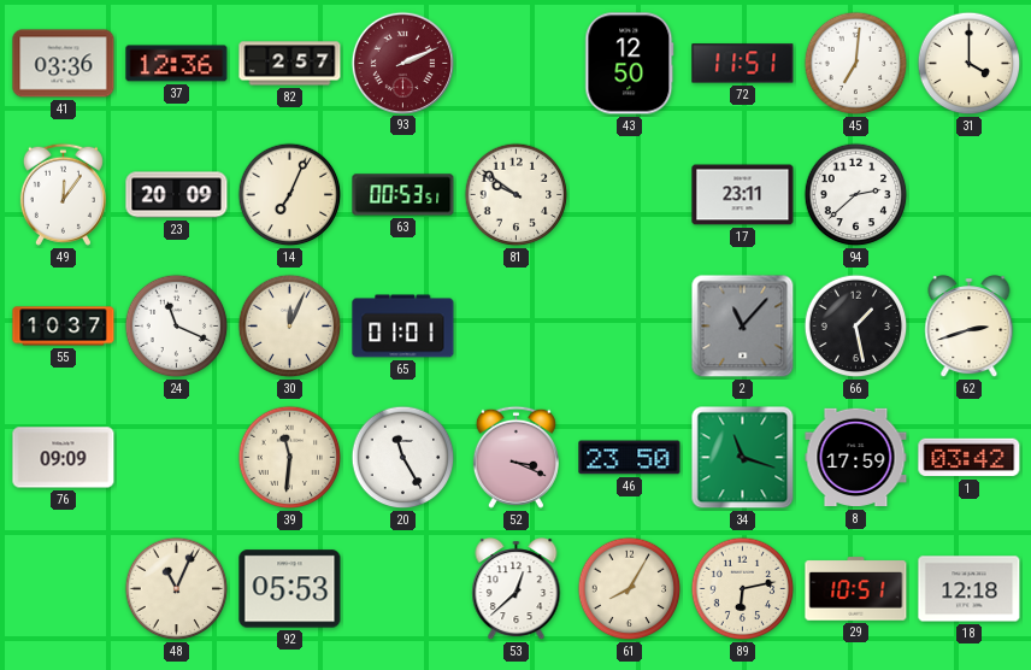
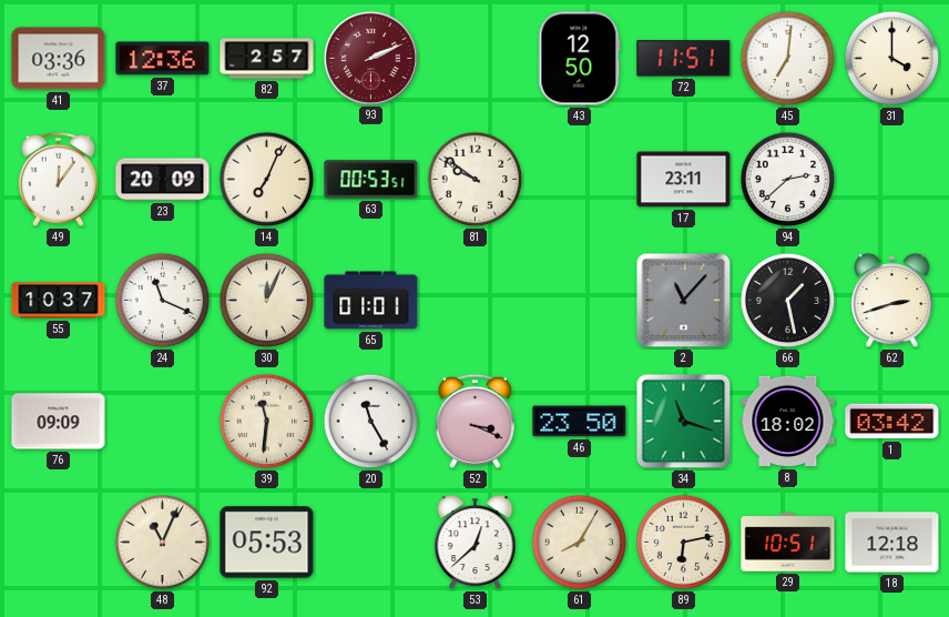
8: 17:59 -> 18:02
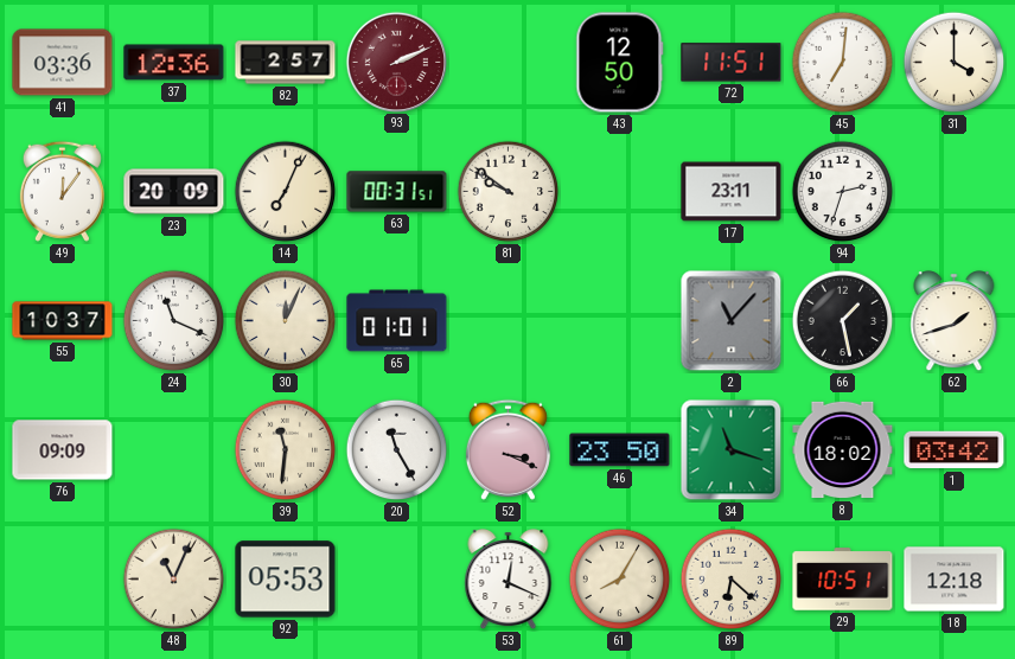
63: 00:53 -> 00:31
94: 2:38 -> 2:33
62: 2:42 -> 1:42
53: 12:38 -> 12:19
89: 6:13 -> 6:22
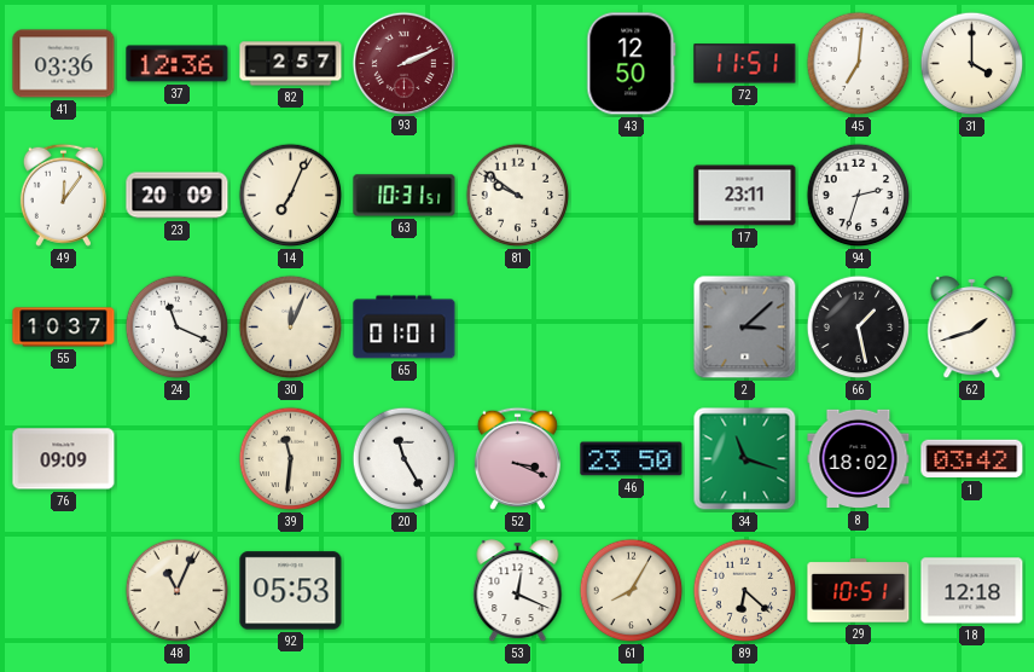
63: 00:31 -> 10:31
2: 11:07 -> 3:08
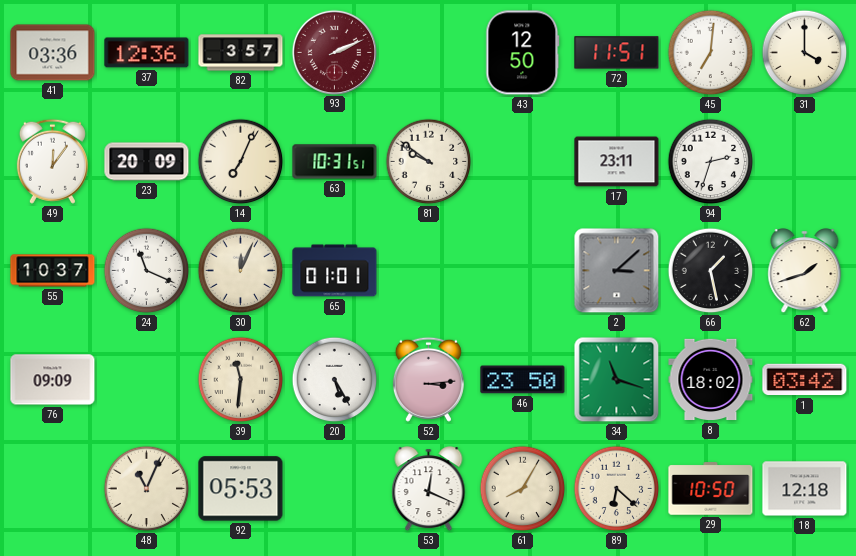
82: 2:57 -> 3:57
20: 11:25 -> 5:25
52: 3:19 -> 3:14
29: 10:51 -> 10:50
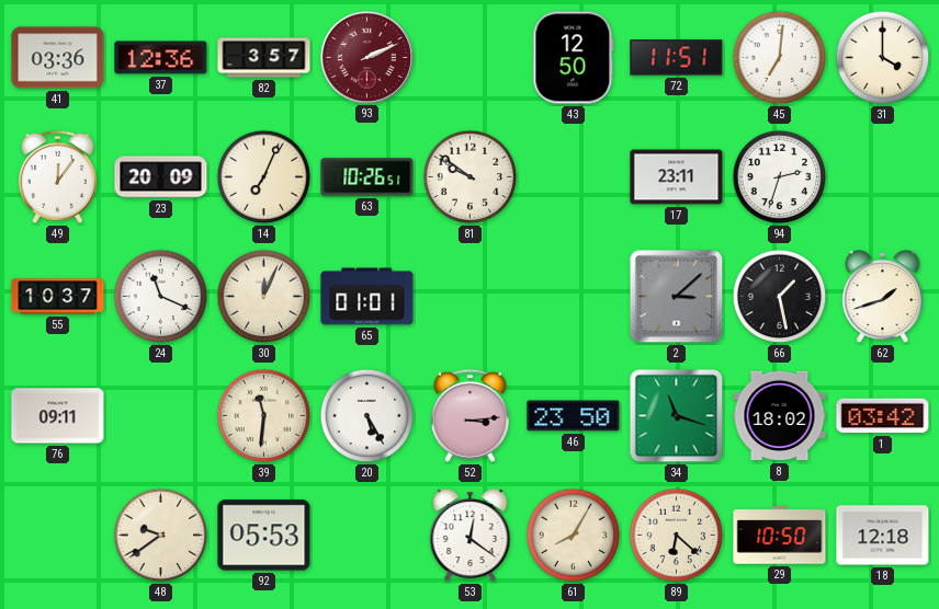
63: 10:31 -> 10:26
76: 09:09 -> 09:11
48: 11:04 -> 9:39
53: 12:19 -> 12:21
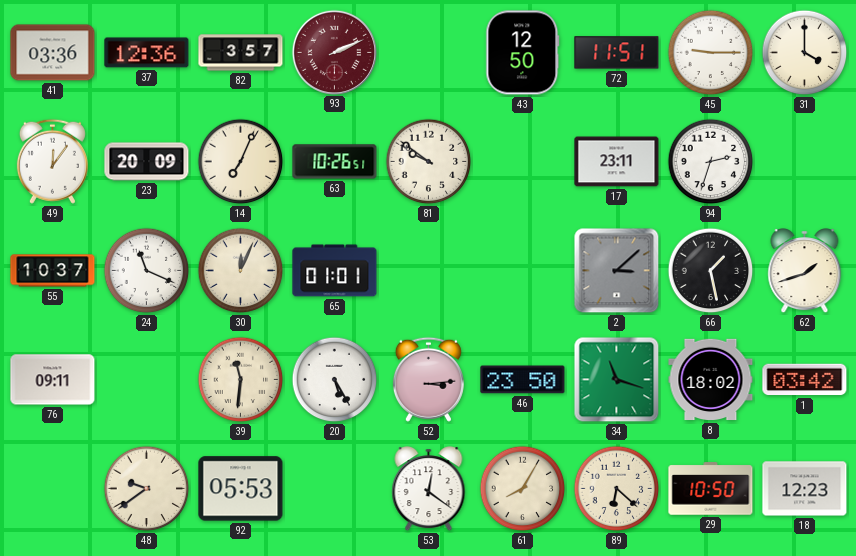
45: 7:01 -> 9:15
18: 12:18 -> 12:23
